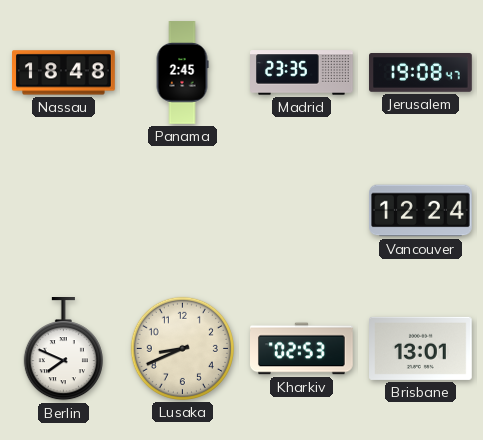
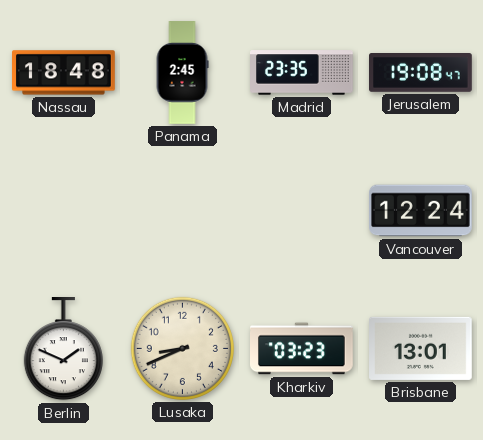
Berlin: 7:49 -> 1:49
Kharkiv: 02:53 -> 03:23
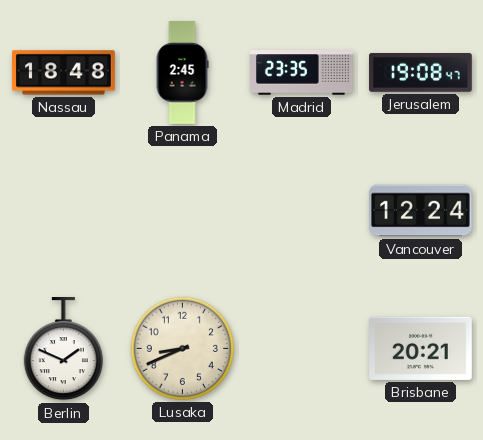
Kharkiv: 03:23 -> none
Brisbane: 13:01 -> 20:21
